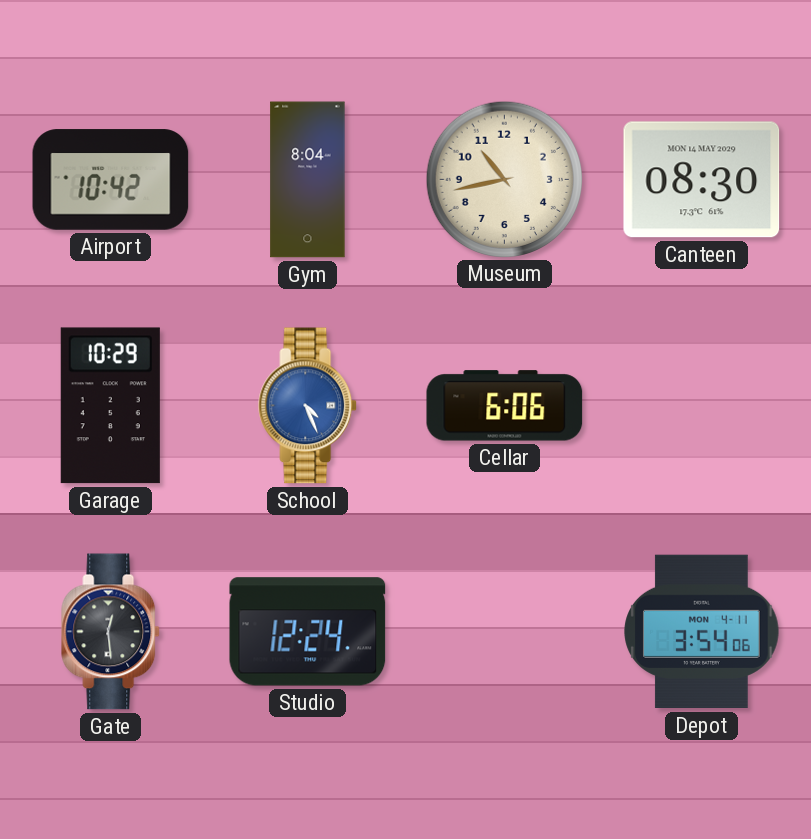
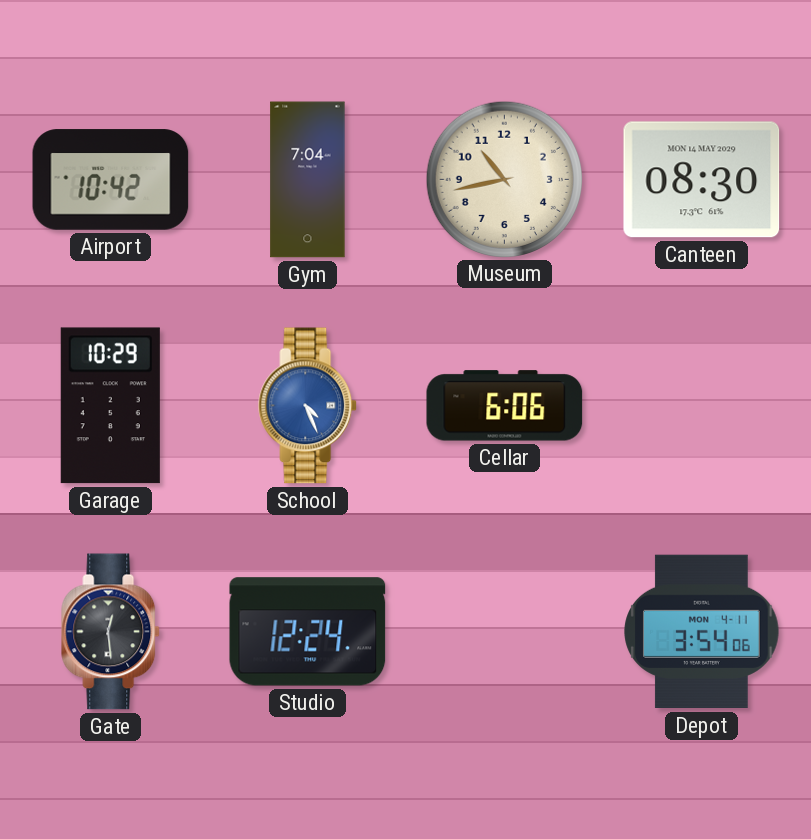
Gym: 8:04 -> 7:04
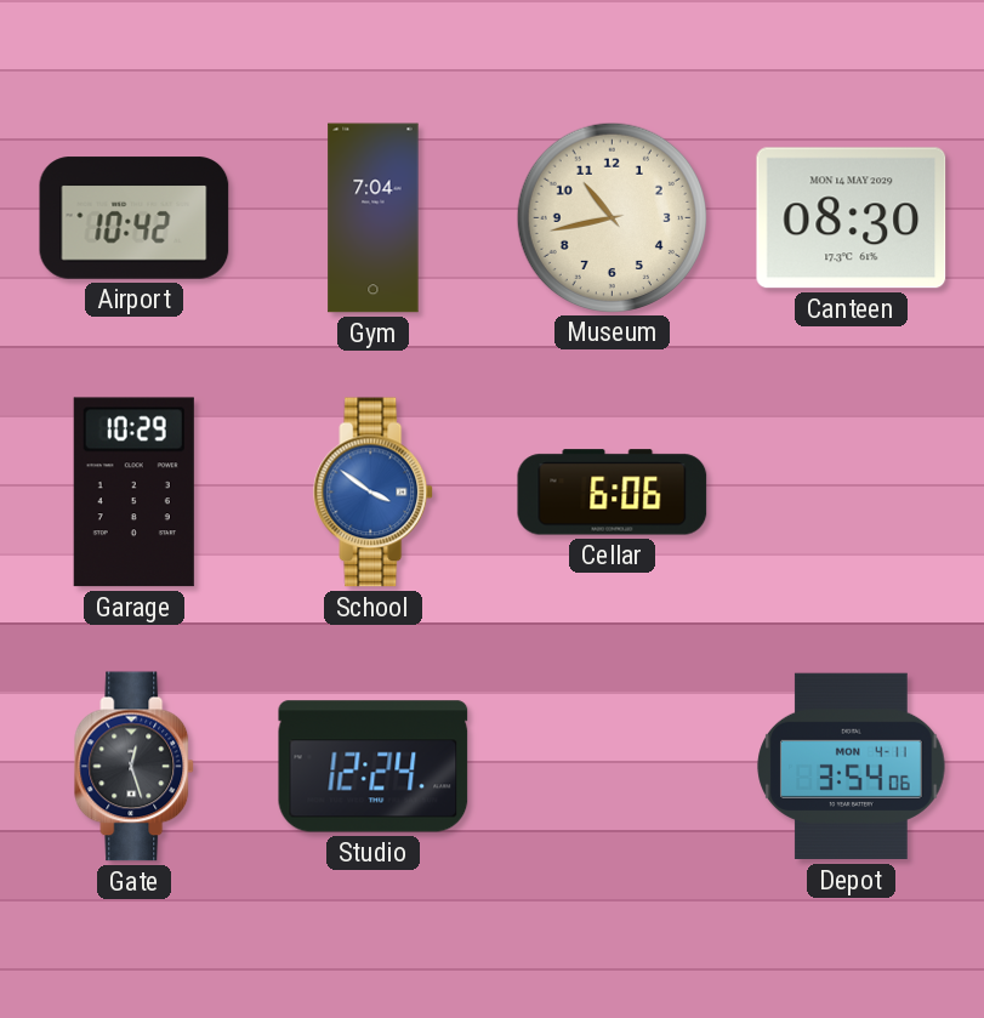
School: 4:26 -> 3:51
Gate: 12:29 -> 12:27
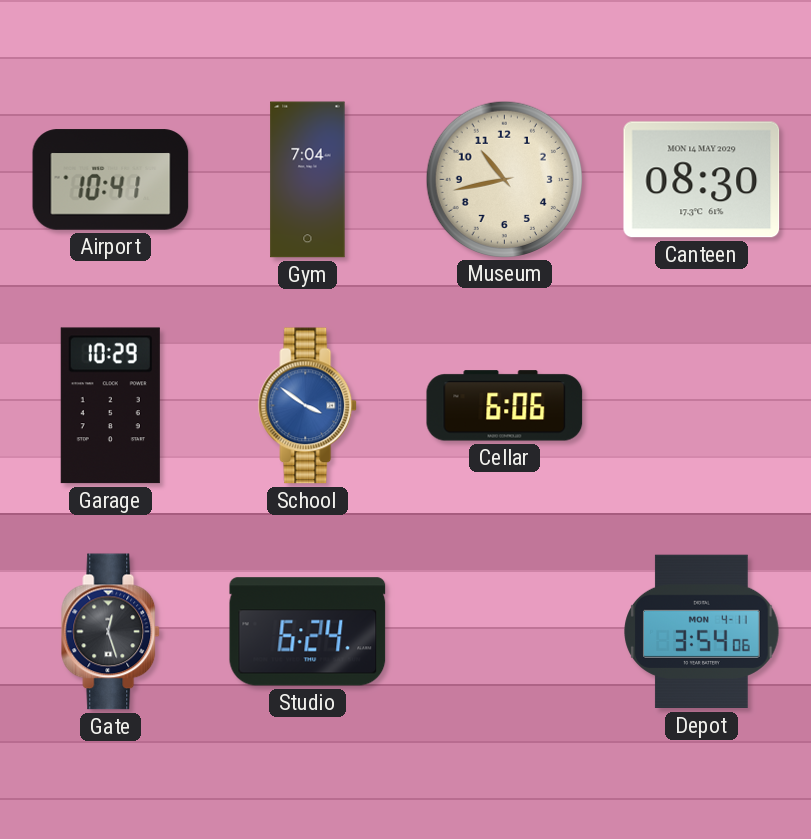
Airport: 10:42 -> 10:41
Studio: 12:24 -> 6:24
